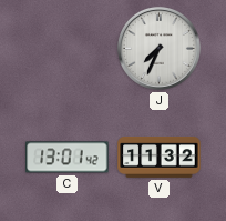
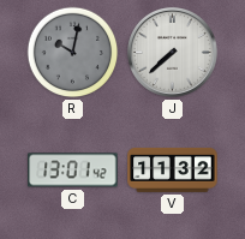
R: none -> 10:02
J: 7:34 -> 7:38
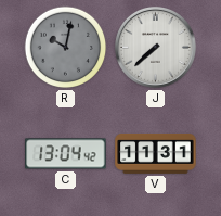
C: 13:01 -> 13:04
V: 11:32 -> 11:31
